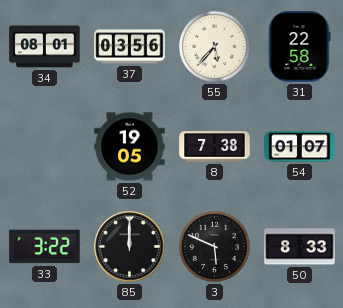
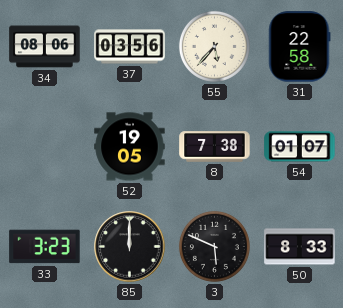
34: 08:01 -> 08:06
33: 3:22 -> 3:23
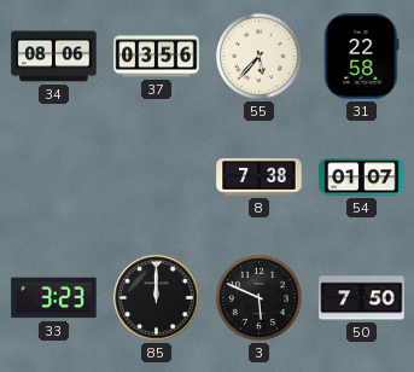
52: 19:05 -> none
50: 8:33 -> 7:50
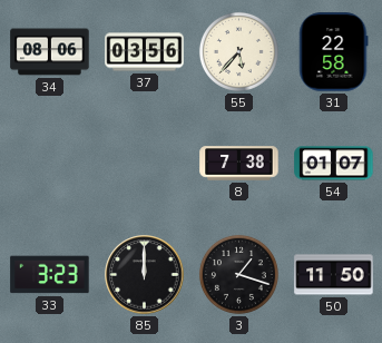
3: 5:49 -> 1:18
50: 7:50 -> 11:50
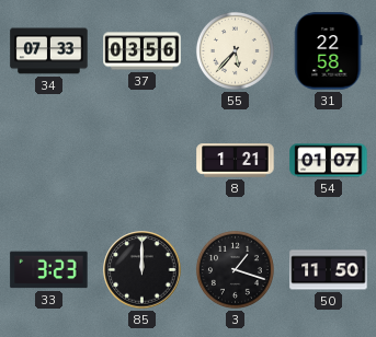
34: 08:06 -> 07:33
8: 7:38 -> 1:21
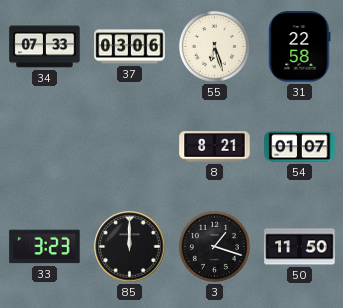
37: 03:56 -> 03:06
55: 5:37 -> 6:27
8: 1:21 -> 8:21
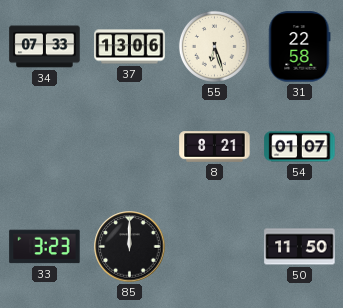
37: 03:06 -> 13:06
3: 1:18 -> none
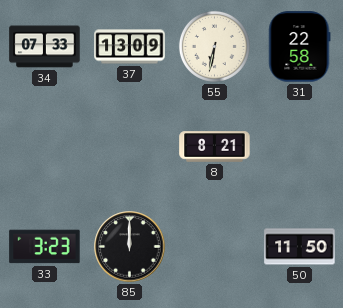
37: 13:06 -> 13:09
55: 6:27 -> 6:32
54: 01:07 -> none
